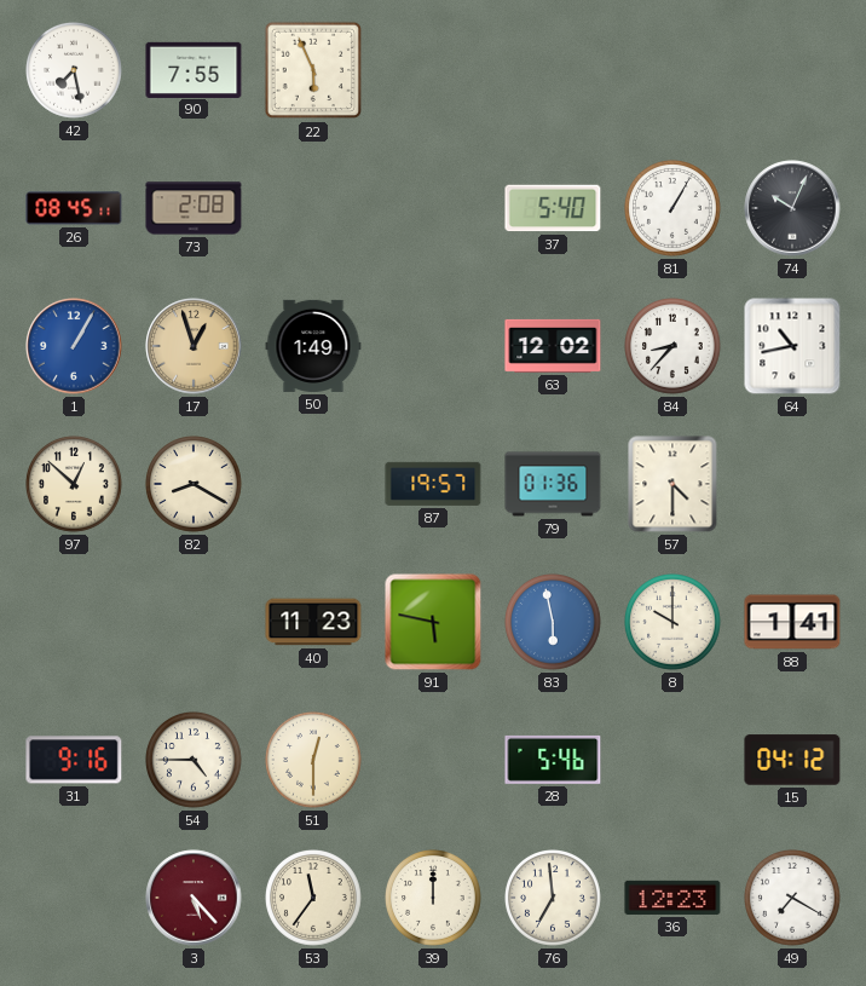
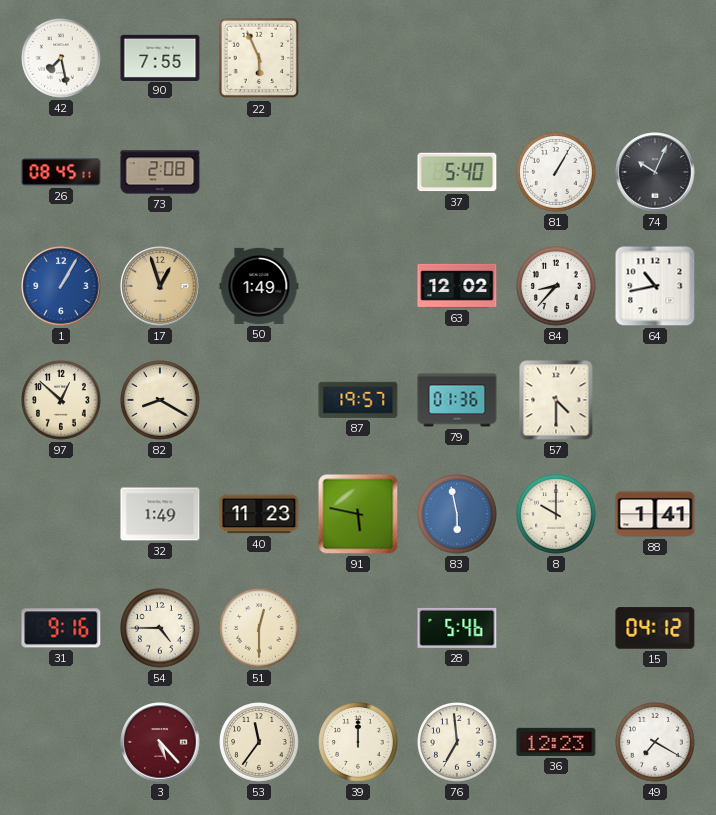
32: none -> 1:49
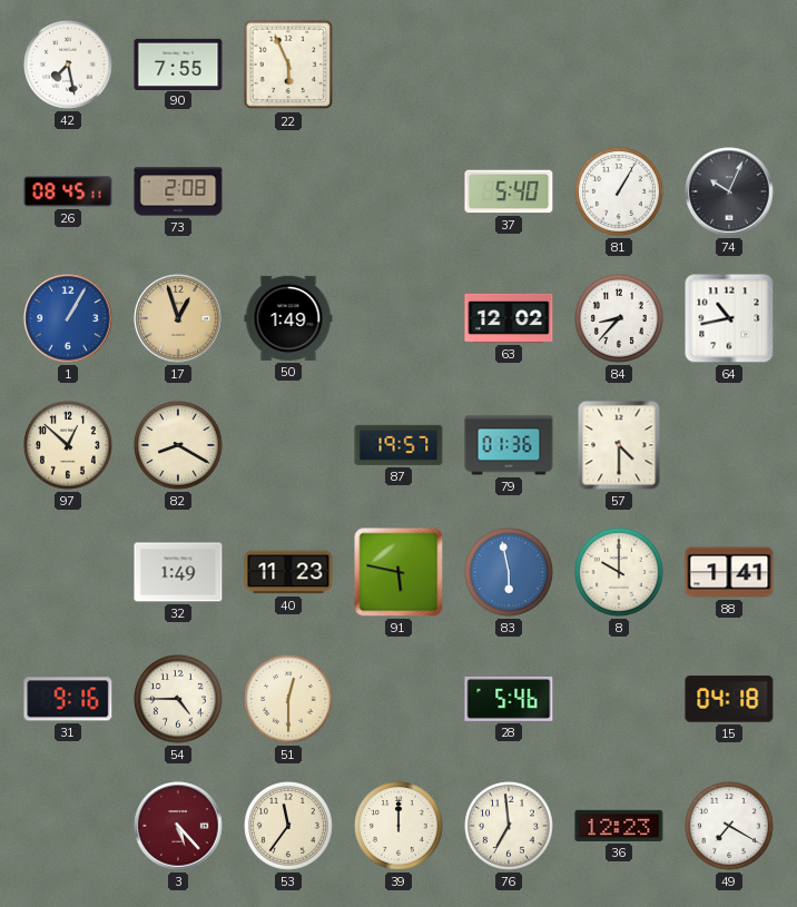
15: 04:12 -> 04:18
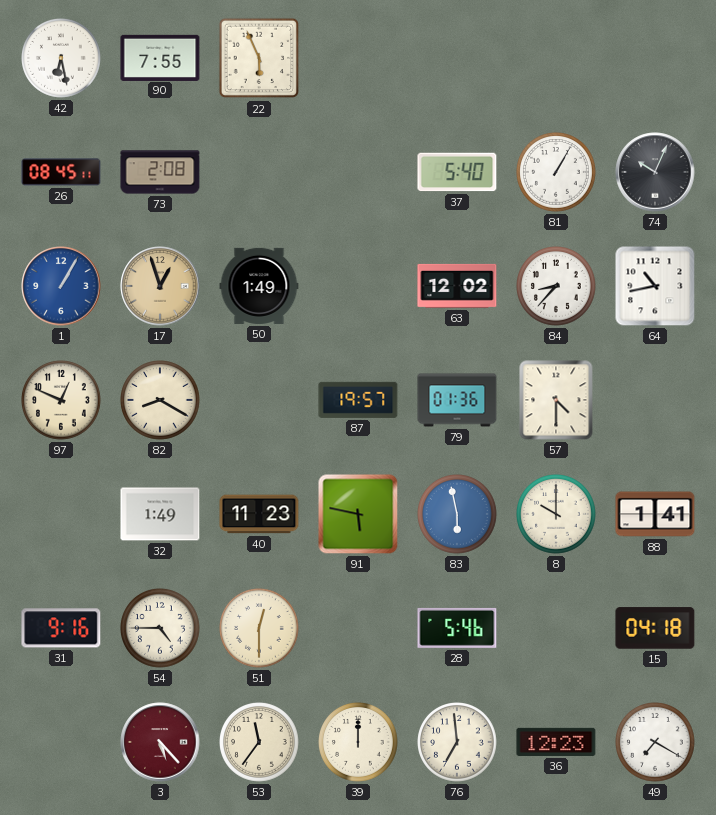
42: 7:28 -> 6:28
97: 12:52 -> 12:49
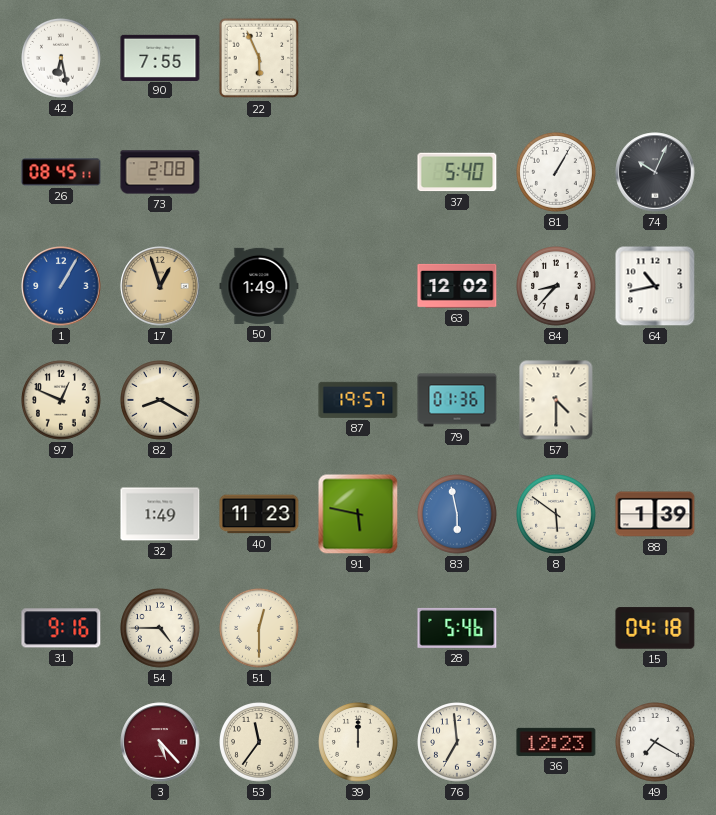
8: 10:00 -> 5:51
88: 1:41 -> 1:39
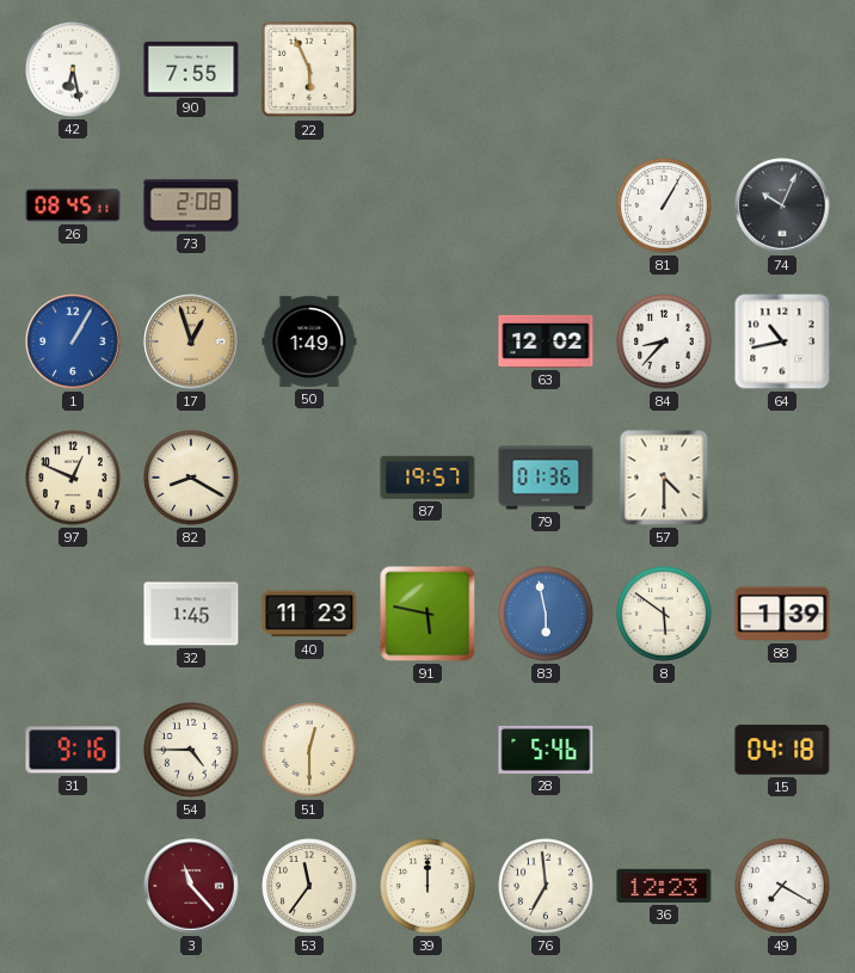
37: 5:40 -> none
32: 1:49 -> 1:45
3: 5:23 -> 11:23
